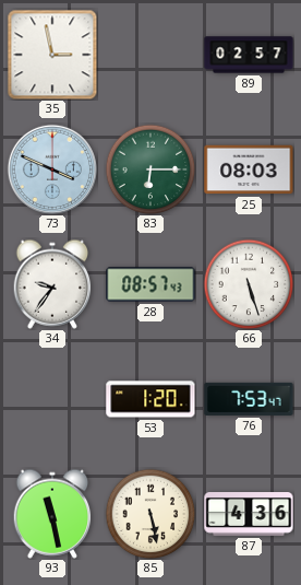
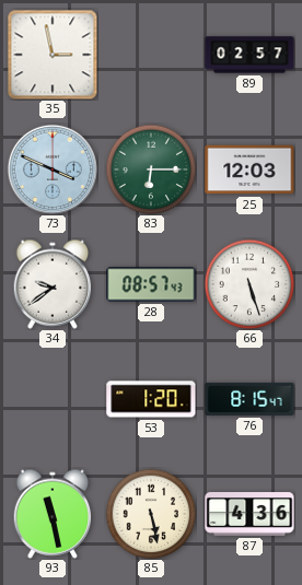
25: 08:03 -> 12:03
34: 9:36 -> 9:39
76: 7:53 -> 8:15
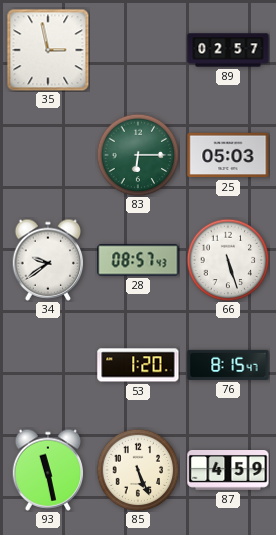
73: 3:49 -> none
25: 12:03 -> 05:03
85: 5:28 -> 5:26
87: 4:36 -> 4:59
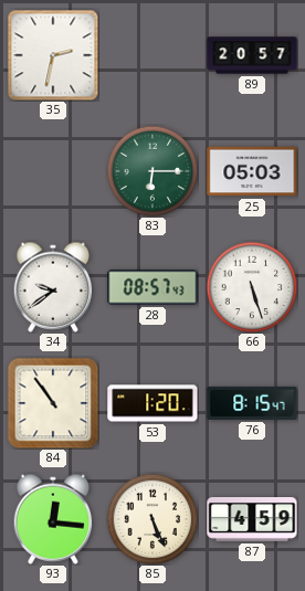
35: 2:58 -> 2:32
89: 02:57 -> 20:57
84: none -> 10:54
93: 11:28 -> 12:16
